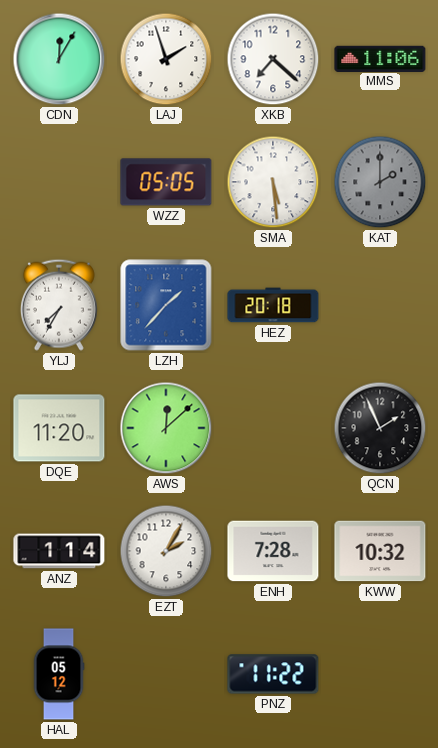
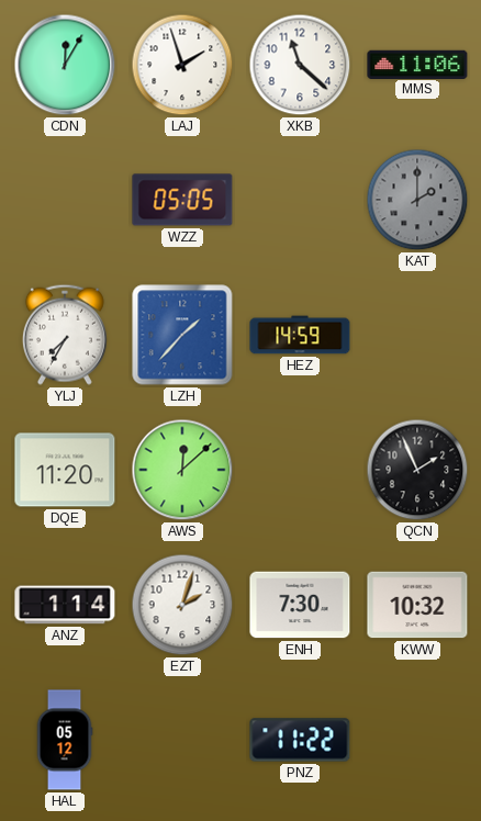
XKB: 7:22 -> 11:22
SMA: 5:29 -> none
HEZ: 20:18 -> 14:59
EZT: 2:05 -> 2:03
ENH: 7:28 -> 7:30
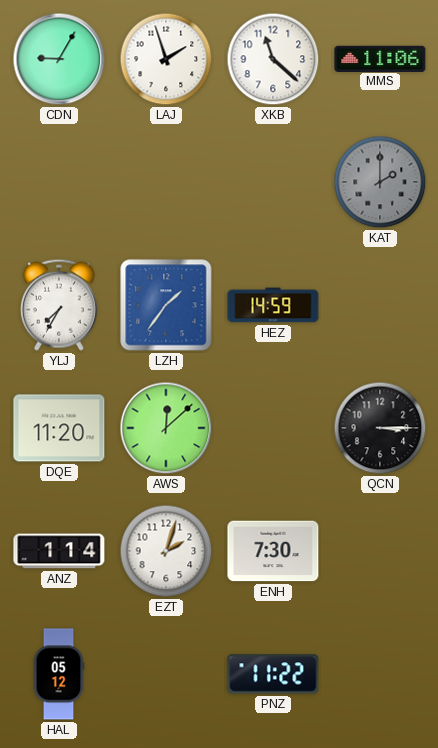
CDN: 12:05 -> 9:05
WZZ: 05:05 -> none
LZH: 1:37 -> 1:36
QCN: 1:56 -> 3:15
KWW: 10:32 -> none
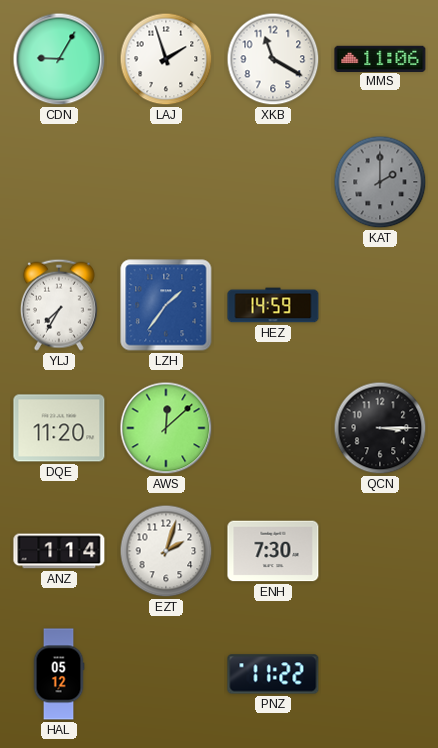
XKB: 11:22 -> 11:20
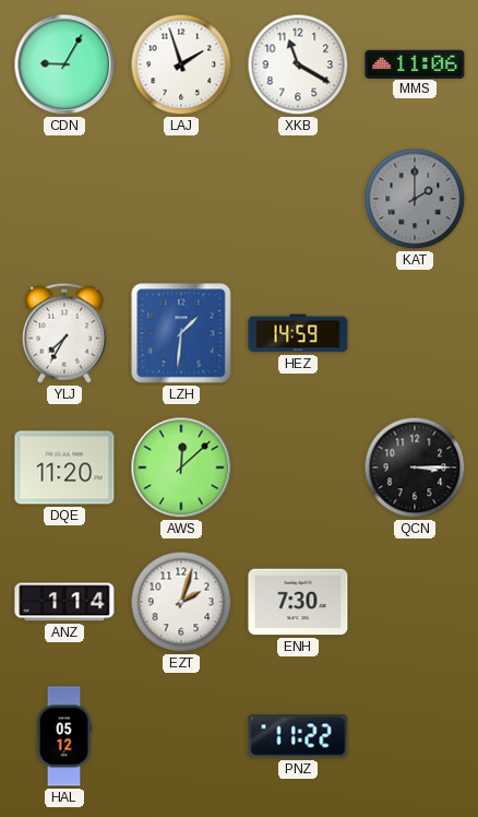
LZH: 1:36 -> 1:31
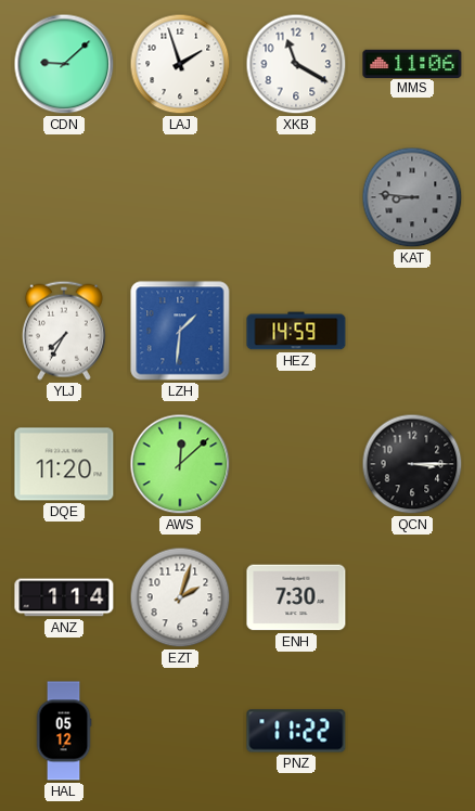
CDN: 9:05 -> 9:08
KAT: 2:00 -> 8:46
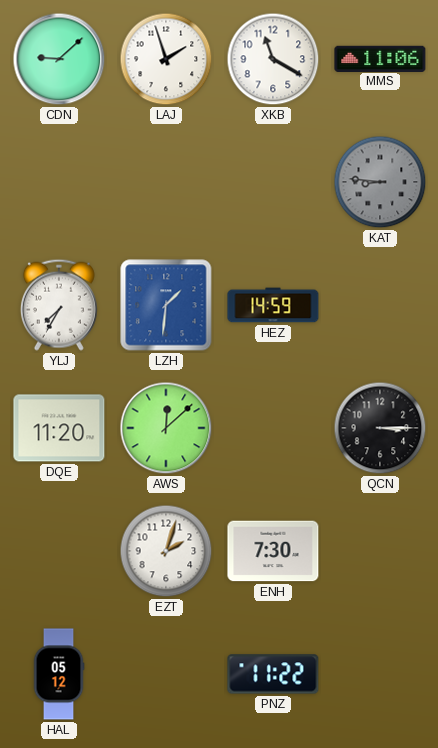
ANZ: 1:14 -> none
